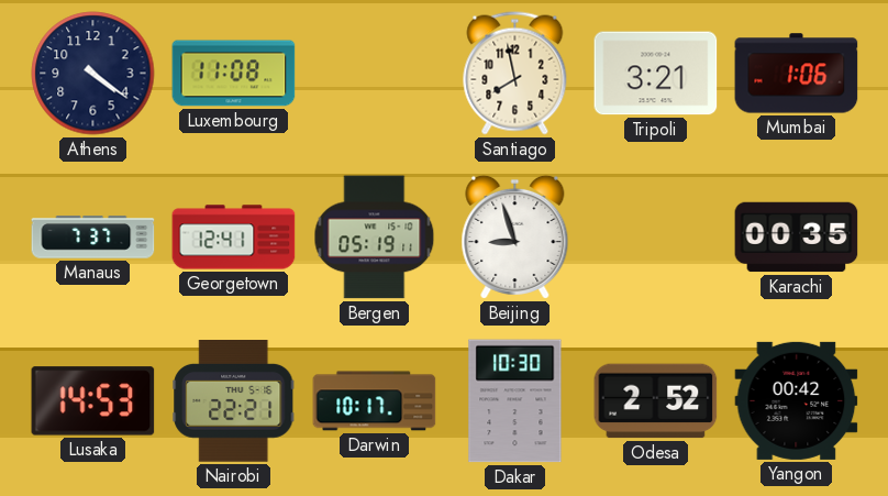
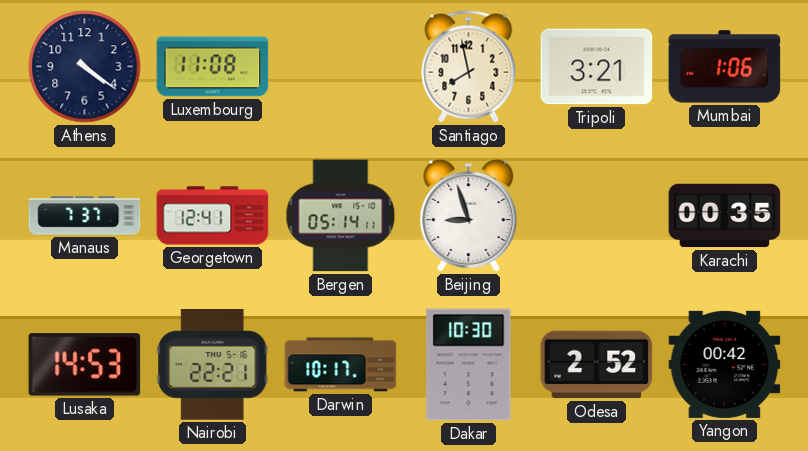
Bergen: 05:19 -> 05:14
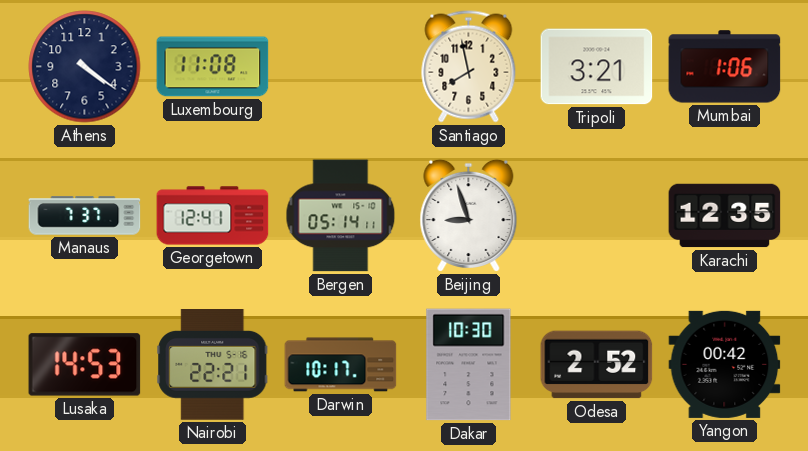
Karachi: 00:35 -> 12:35
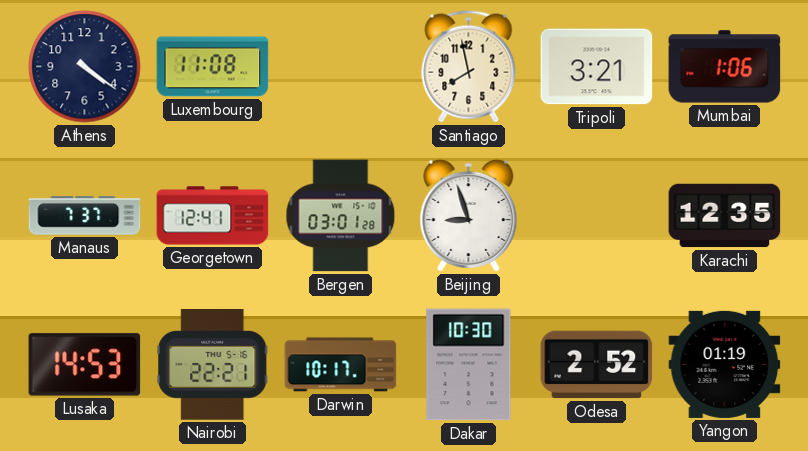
Bergen: 05:14 -> 03:01
Yangon: 00:42 -> 01:19
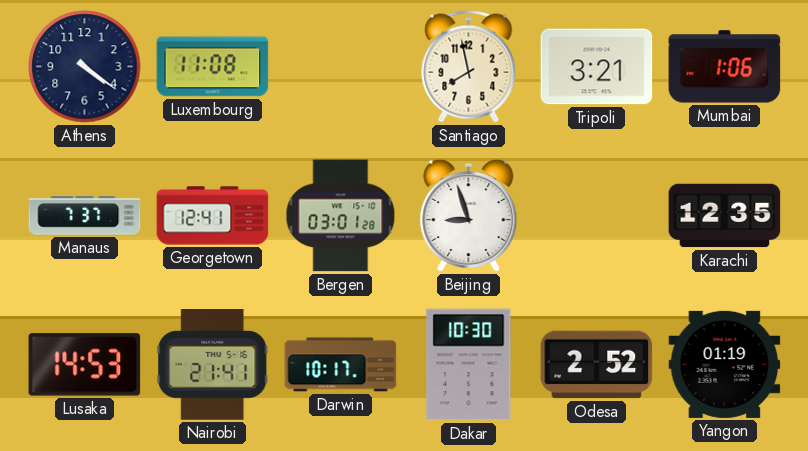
Nairobi: 22:21 -> 21:41
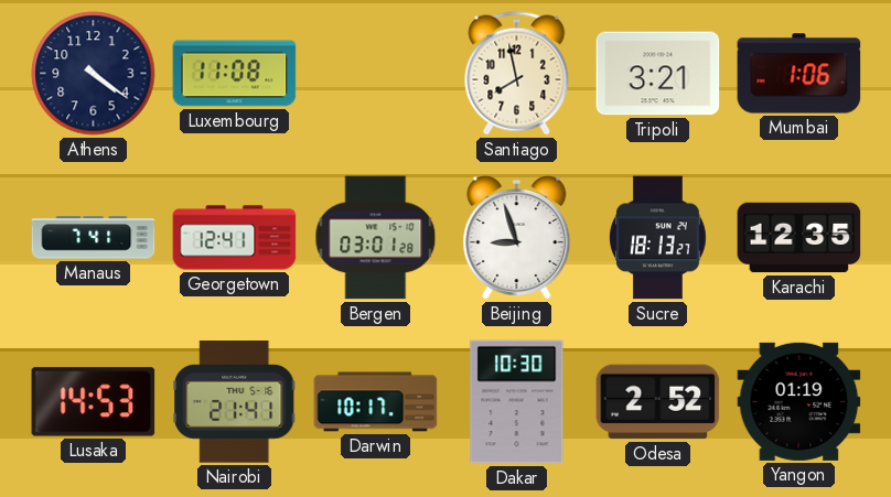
Manaus: 7:37 -> 7:41
Sucre: none -> 18:13
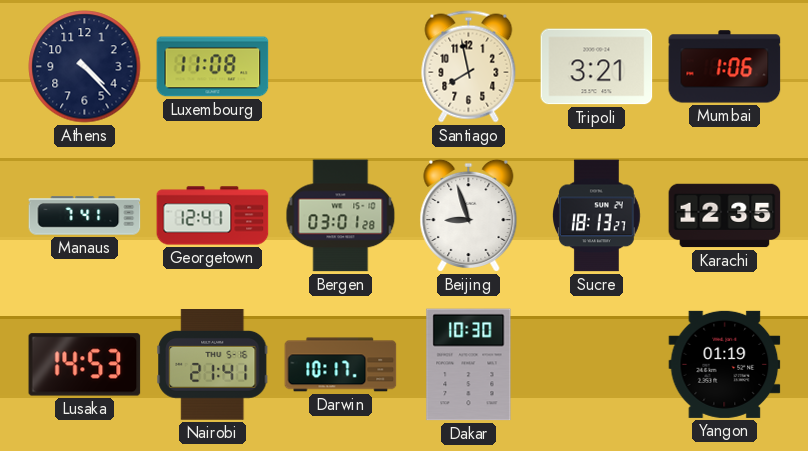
Athens: 4:21 -> 4:23
Odesa: 2:52 -> none
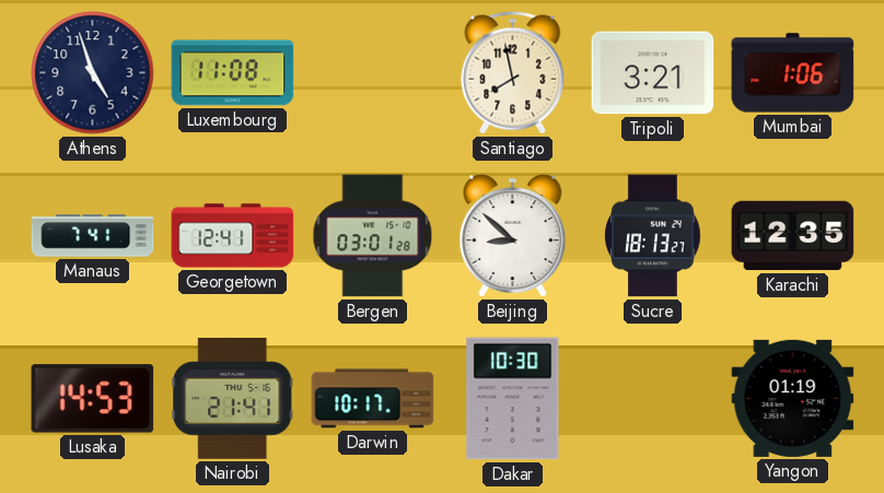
Athens: 4:23 -> 4:57
Beijing: 8:57 -> 8:52
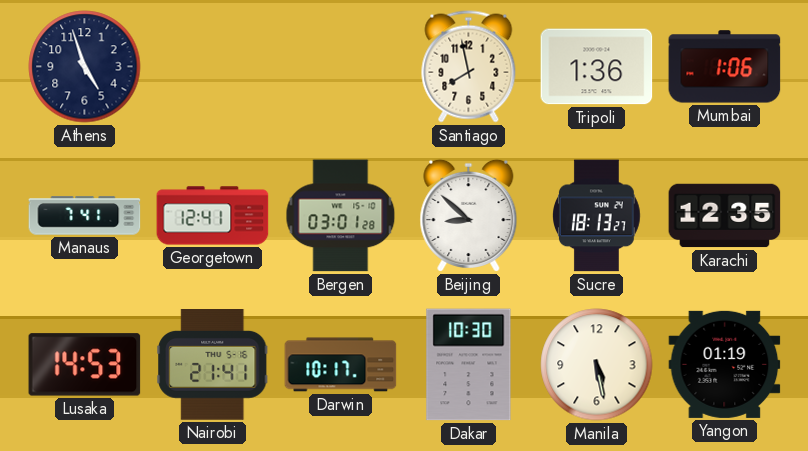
Luxembourg: 11:08 -> none
Tripoli: 3:21 -> 1:36
Manila: none -> 5:28
